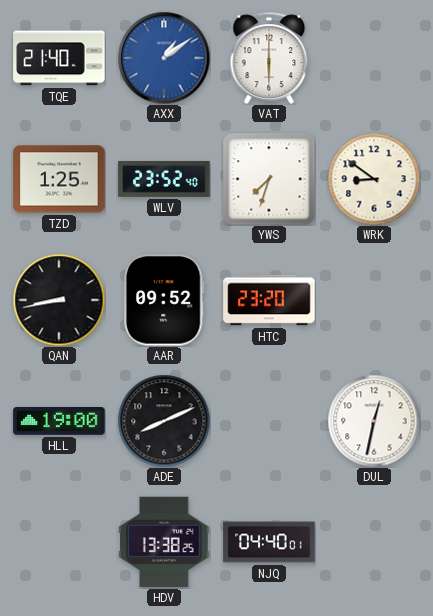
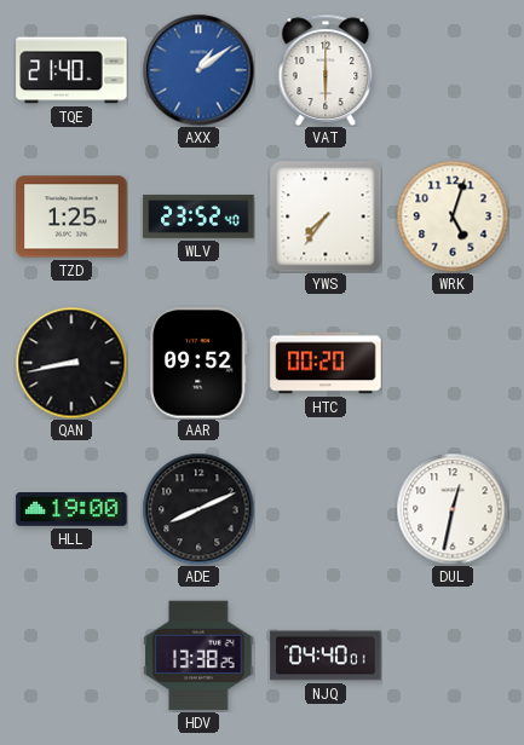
YWS: 7:33 -> 7:36
WRK: 8:51 -> 5:03
HTC: 23:20 -> 00:20
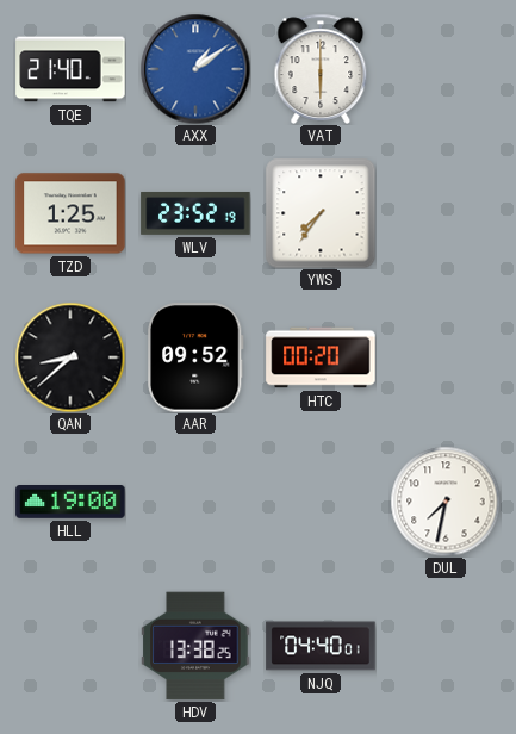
WLV: 23:52:40 -> 23:52:19
WRK: 5:03 -> none
QAN: 8:43 -> 8:38
ADE: 8:11 -> none
DUL: 12:32 -> 7:32
